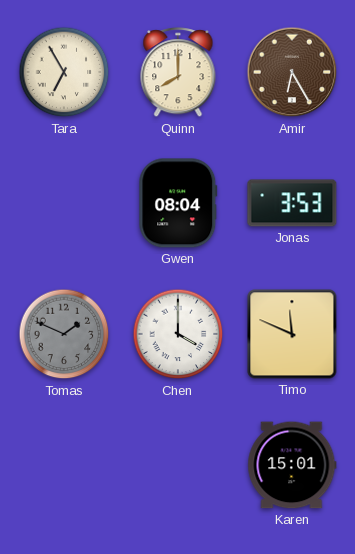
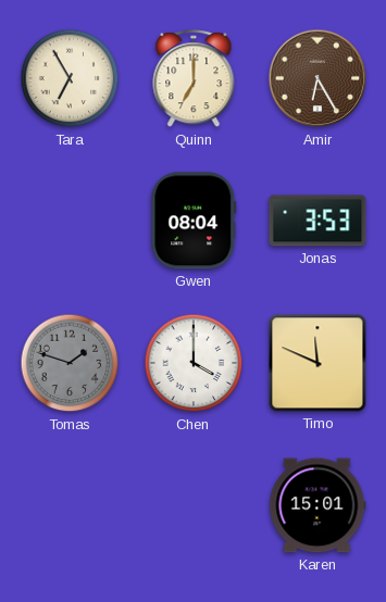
Quinn: 8:00 -> 7:00
Tomas: 1:49 -> 1:48
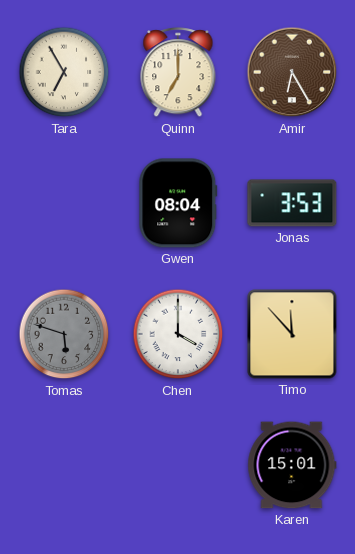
Tomas: 1:48 -> 5:48
Timo: 11:49 -> 11:53
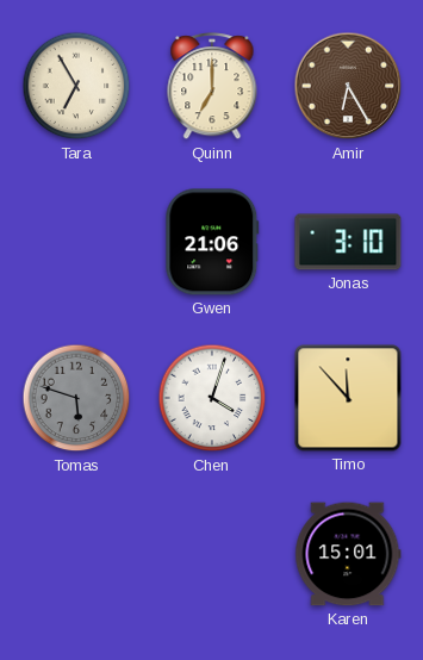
Gwen: 08:04 -> 21:06
Jonas: 3:53 -> 3:10
Chen: 4:00 -> 4:03
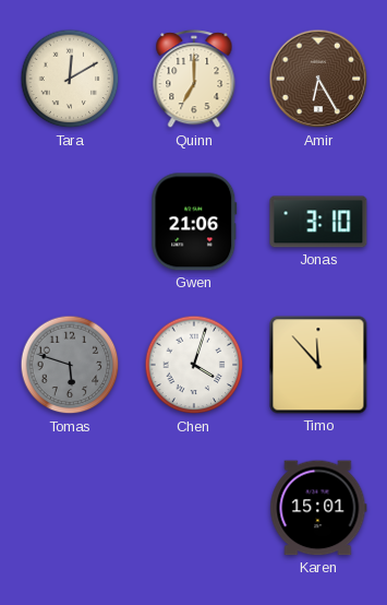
Tara: 6:55 -> 12:10
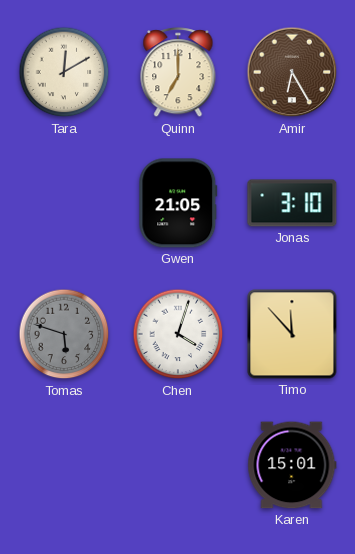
Gwen: 21:06 -> 21:05
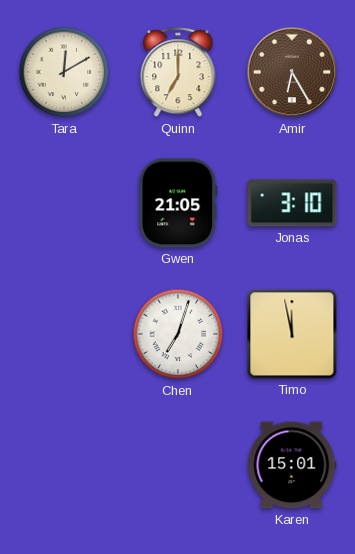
Tomas: 5:48 -> none
Chen: 4:03 -> 7:03
Timo: 11:53 -> 11:58
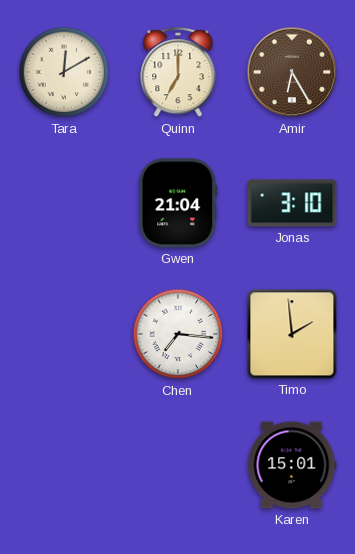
Gwen: 21:05 -> 21:04
Chen: 7:03 -> 7:16
Timo: 11:58 -> 1:59
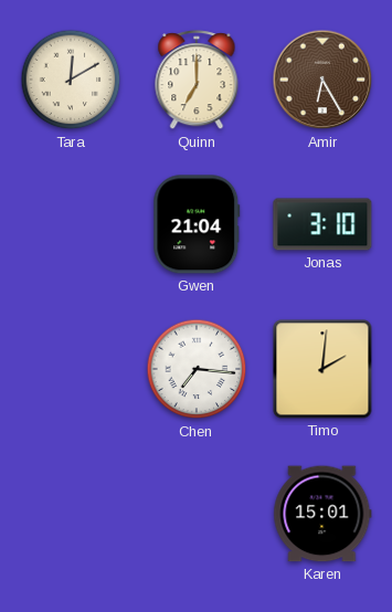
Timo: 1:59 -> 2:01
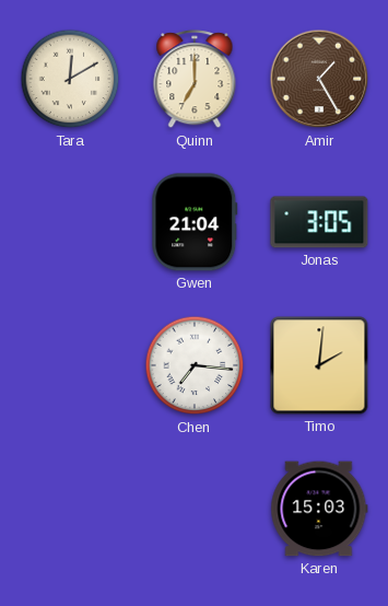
Amir: 6:25 -> 1:25
Jonas: 3:10 -> 3:05
Karen: 15:01 -> 15:03
